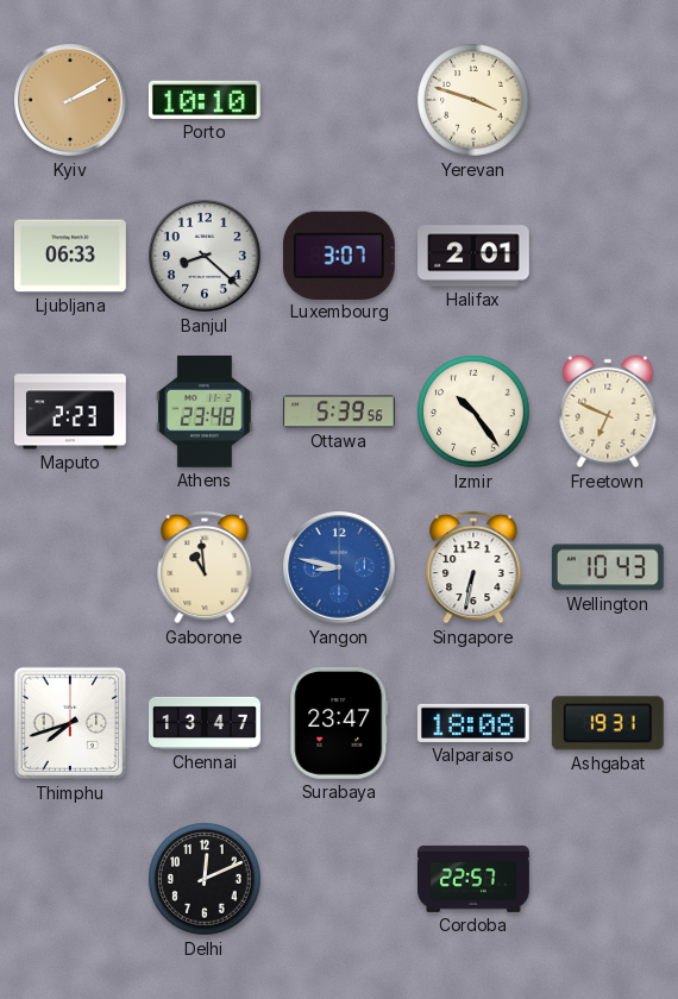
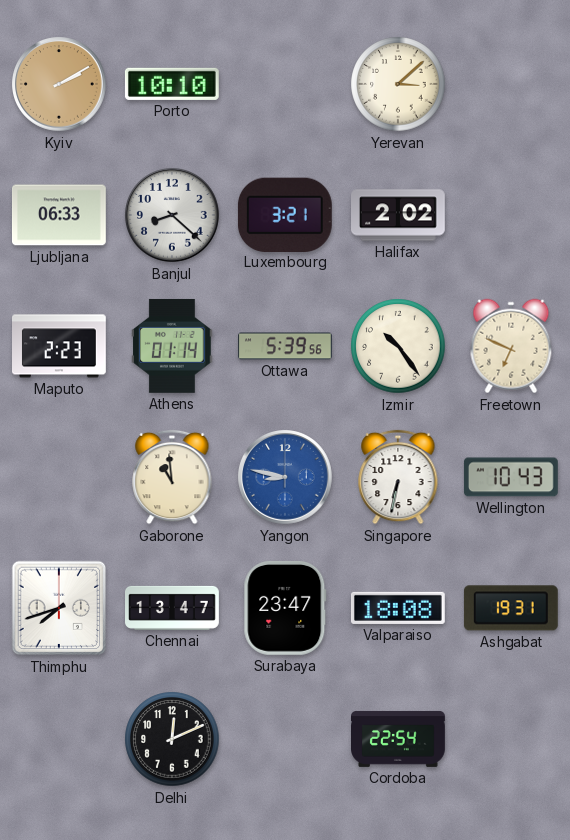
Yerevan: 3:48 -> 3:08
Luxembourg: 3:07 -> 3:21
Halifax: 2:01 -> 2:02
Athens: 23:48 -> 01:14
Cordoba: 22:57 -> 22:54
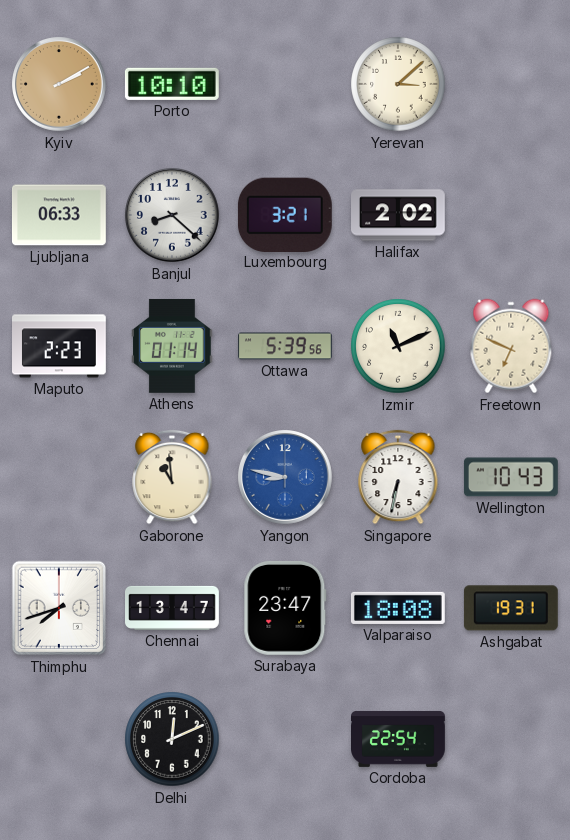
Izmir: 10:24 -> 11:11
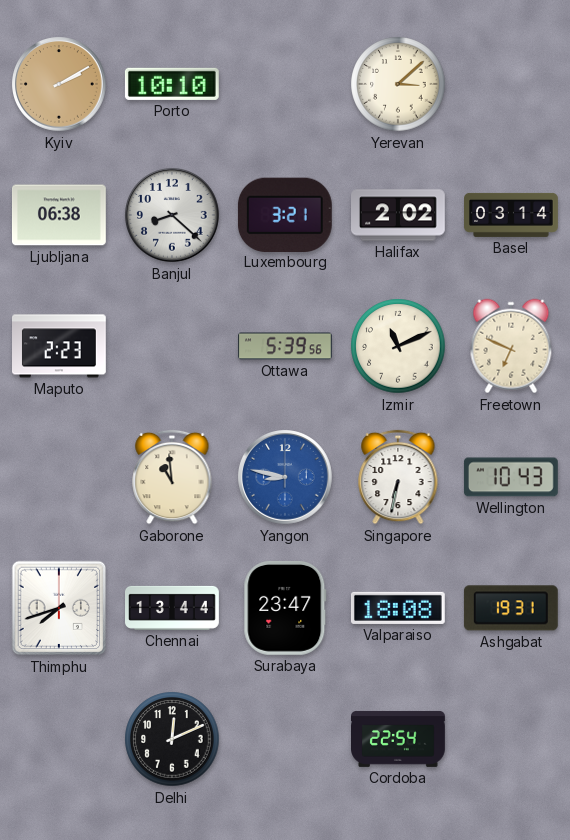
Ljubljana: 06:33 -> 06:38
Basel: none -> 03:14
Athens: 01:14 -> none
Chennai: 13:47 -> 13:44
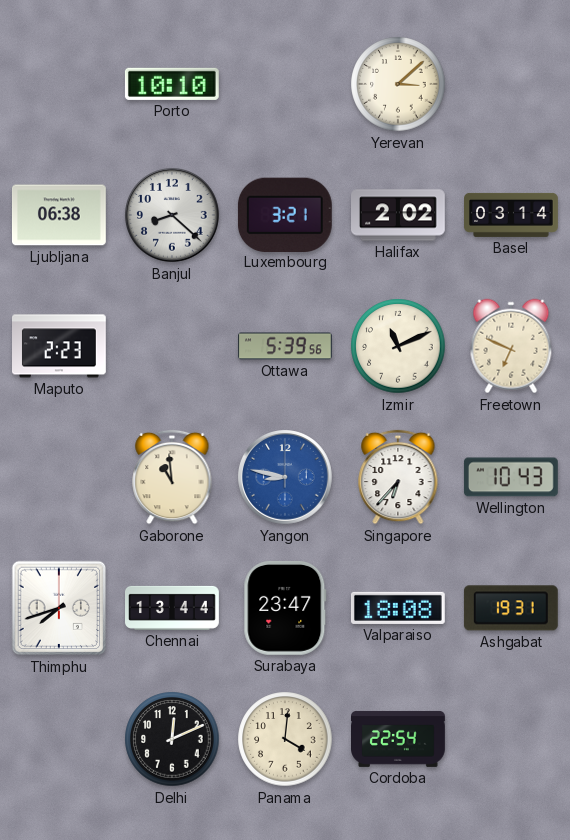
Kyiv: 2:10 -> none
Singapore: 6:32 -> 6:37
Panama: none -> 4:01
